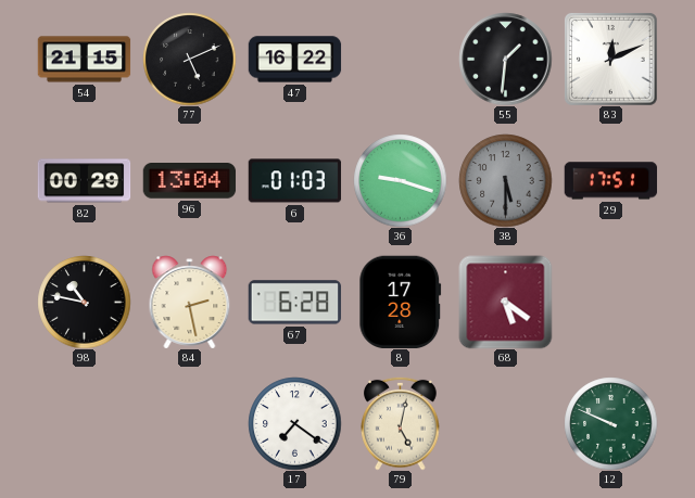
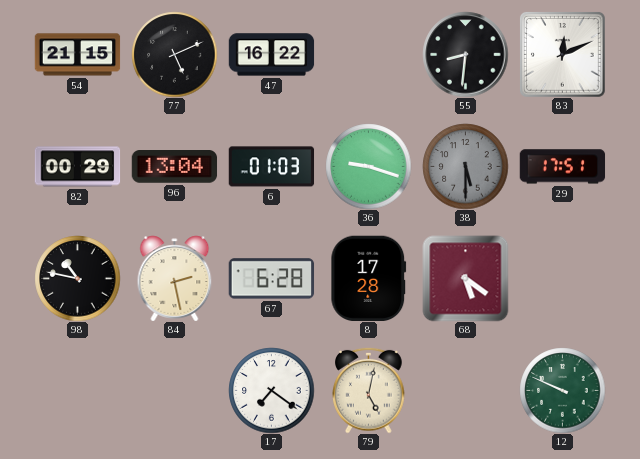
55: 1:31 -> 8:31
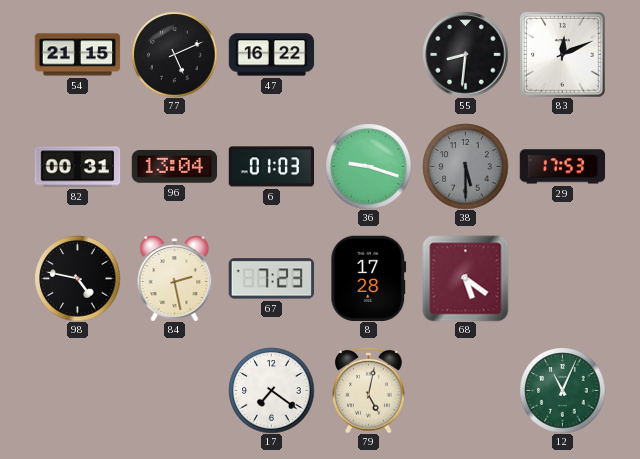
82: 00:29 -> 00:31
29: 17:51 -> 17:53
98: 10:47 -> 4:47
67: 6:28 -> 7:23
12: 9:49 -> 11:04
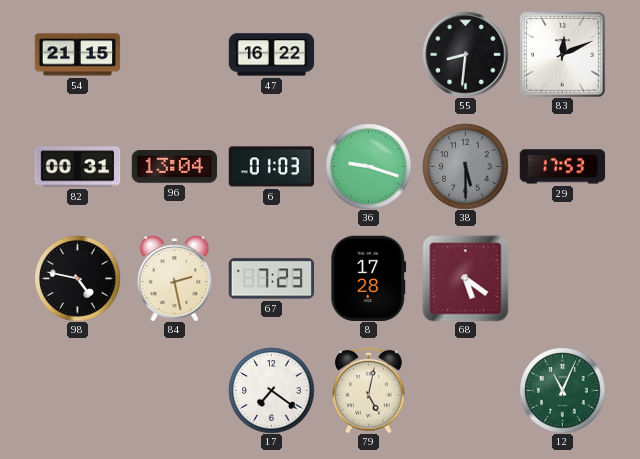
77: 5:11 -> none
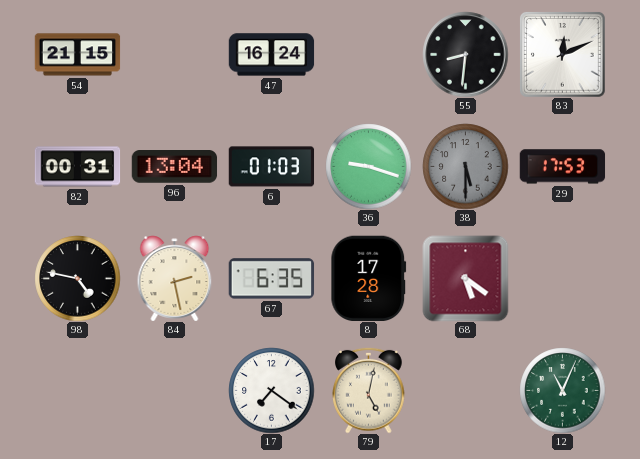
47: 16:22 -> 16:24
67: 7:23 -> 6:35
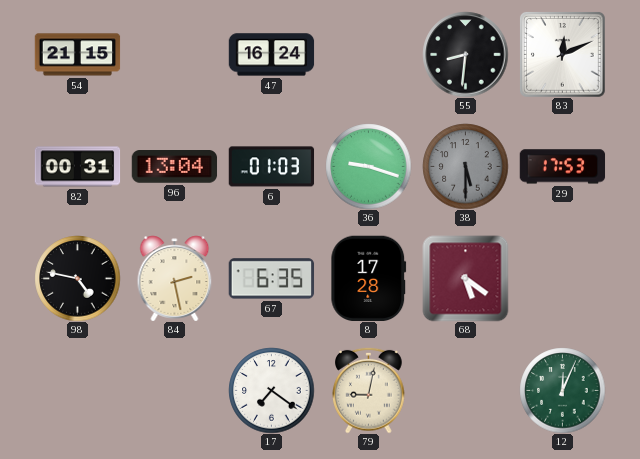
79: 5:02 -> 9:02
12: 11:04 -> 12:04
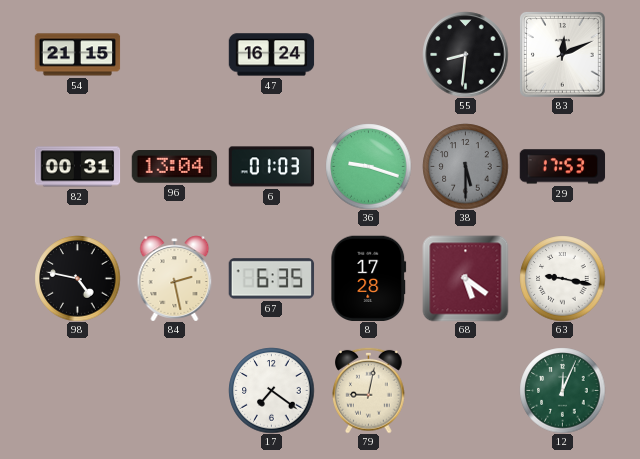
63: none -> 9:17
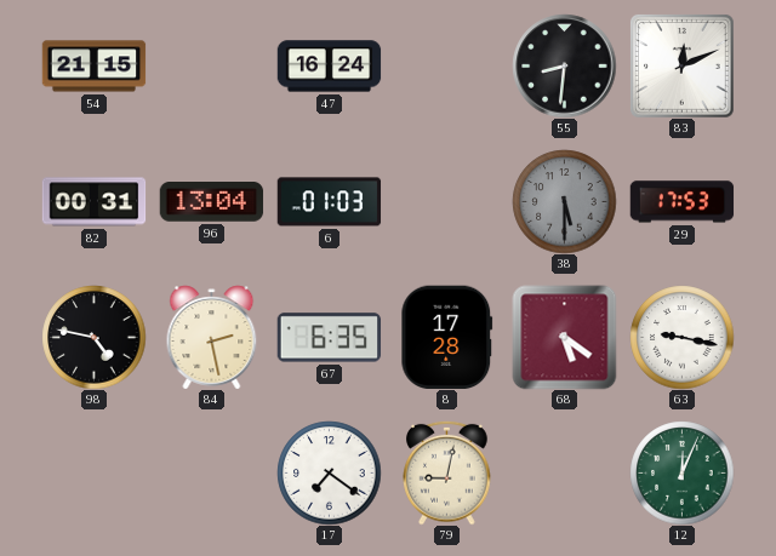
36: 9:18 -> none
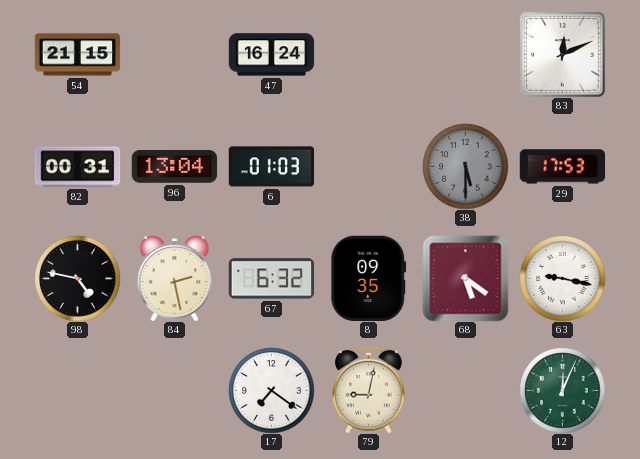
55: 8:31 -> none
67: 6:35 -> 6:32
8: 17:28 -> 09:35
